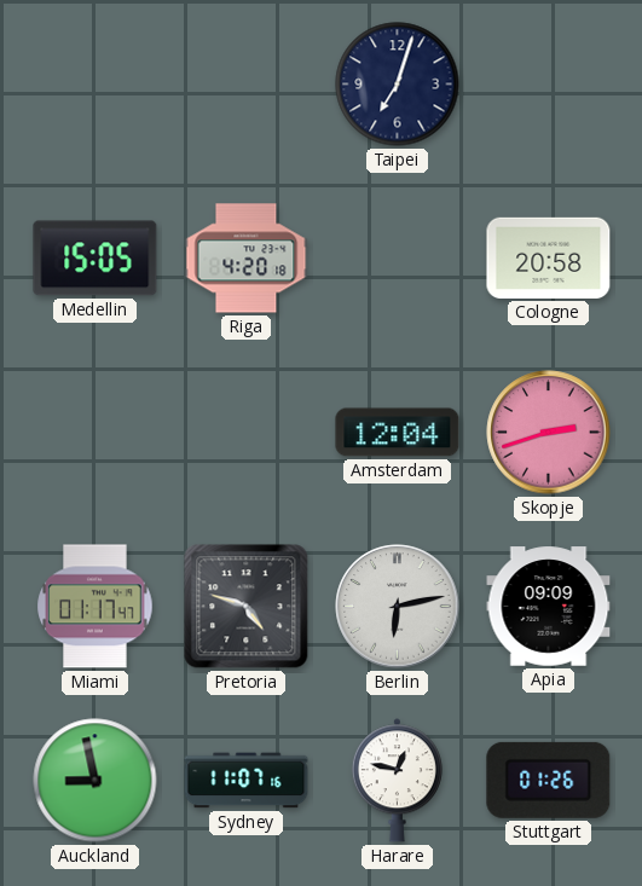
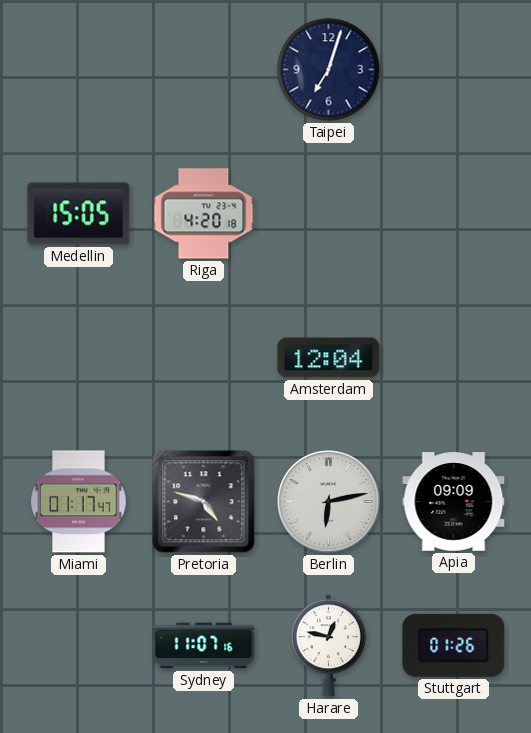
Cologne: 20:58 -> none
Skopje: 2:42 -> none
Auckland: 8:58 -> none
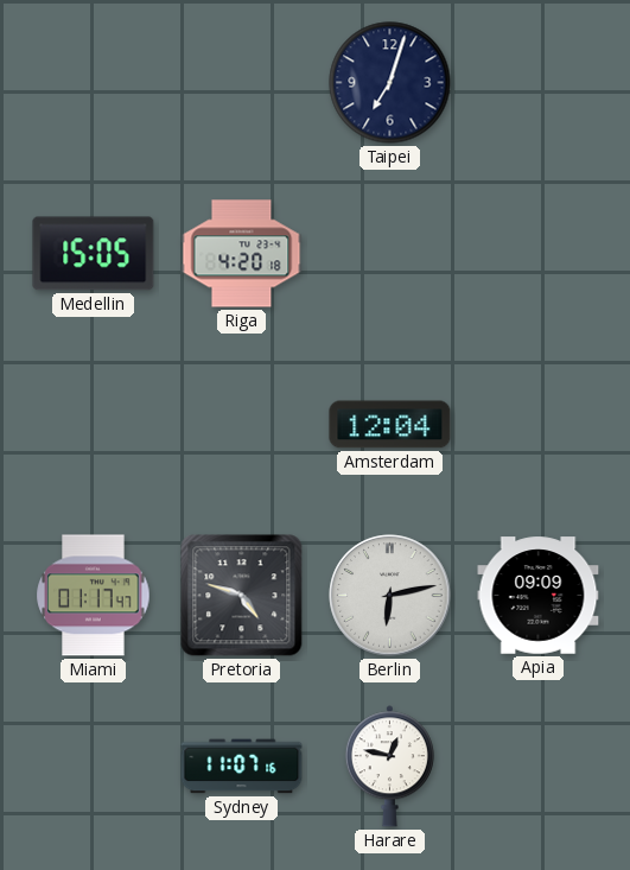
Stuttgart: 01:26 -> none
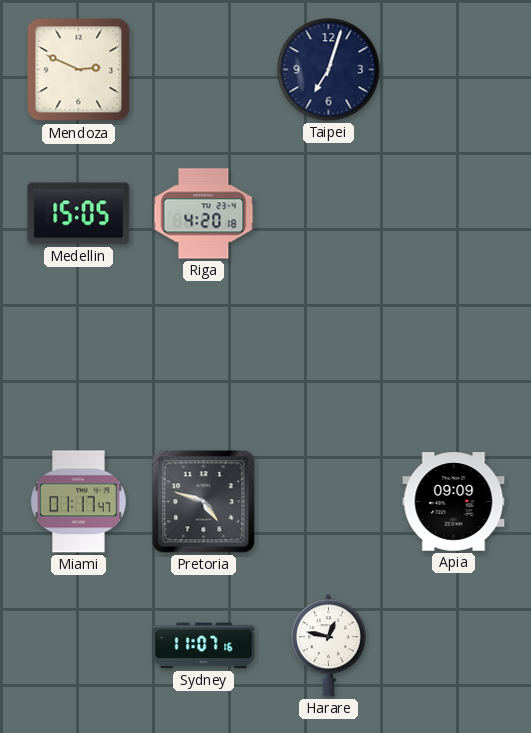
Mendoza: none -> 2:49
Amsterdam: 12:04 -> none
Berlin: 6:13 -> none
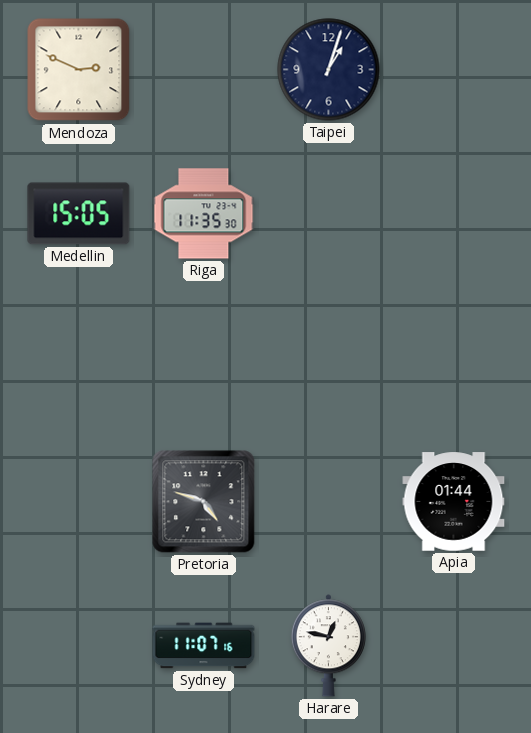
Taipei: 7:03 -> 1:03
Riga: 4:20 -> 11:35
Miami: 01:17 -> none
Apia: 09:09 -> 01:44
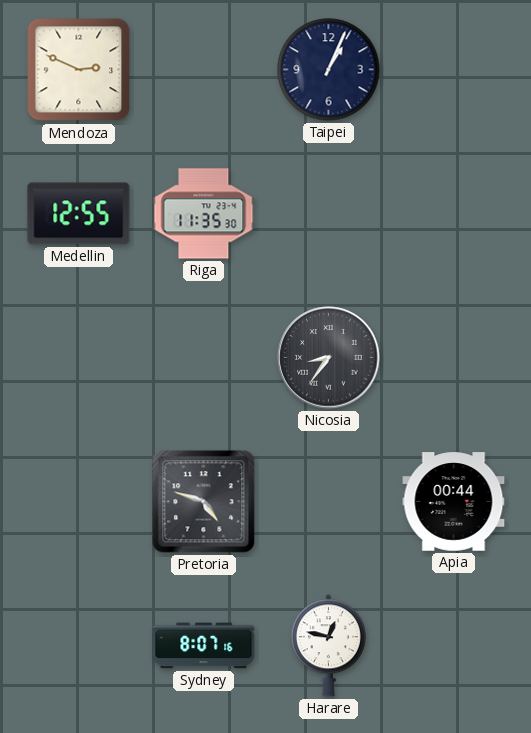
Taipei: 1:03 -> 1:04
Medellin: 15:05 -> 12:55
Nicosia: none -> 8:36
Apia: 01:44 -> 00:44
Sydney: 11:07 -> 8:07
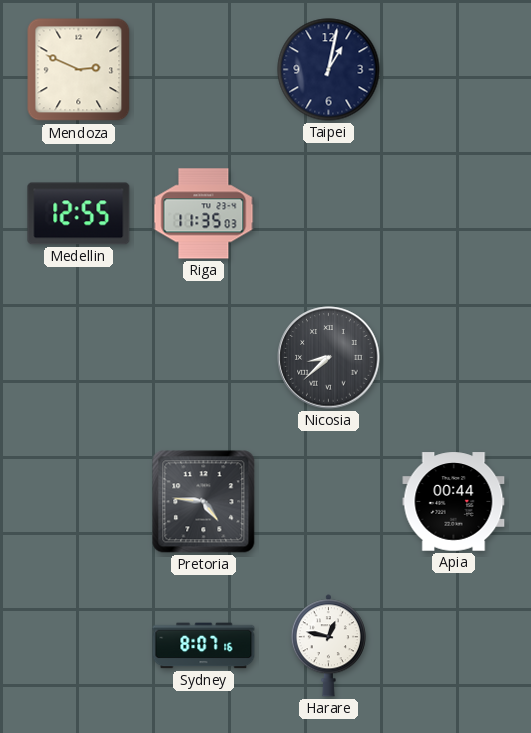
Taipei: 1:04 -> 1:02
Riga: 11:35:30 -> 11:35:03
Nicosia: 8:36 -> 8:38
Pretoria: 4:48 -> 4:46
